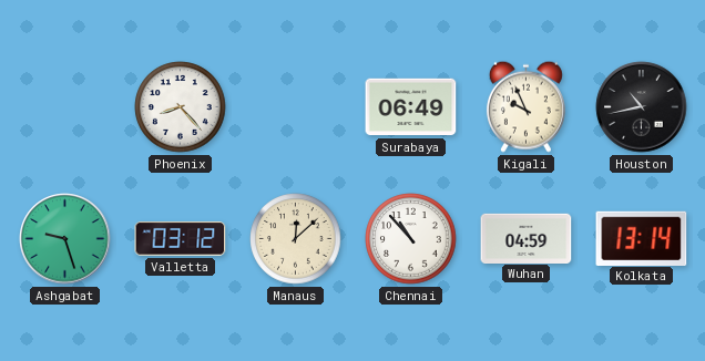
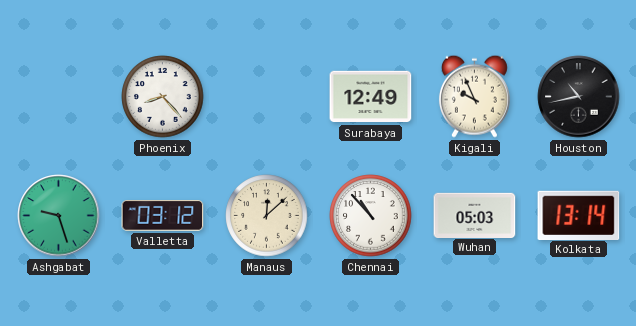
Surabaya: 06:49 -> 12:49
Wuhan: 04:59 -> 05:03
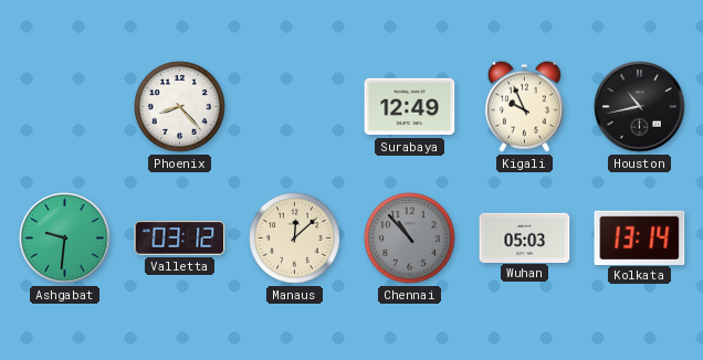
Ashgabat: 9:27 -> 9:31
Chennai dial: white -> grey
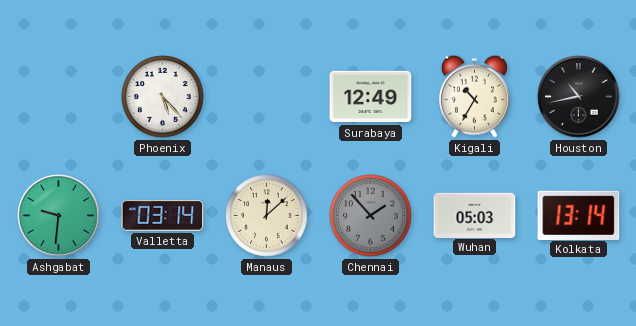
Phoenix: 8:23 -> 5:23
Kigali: 9:56 -> 10:35
Valletta: 03:12 -> 03:14
Chennai: 10:53 -> 1:53
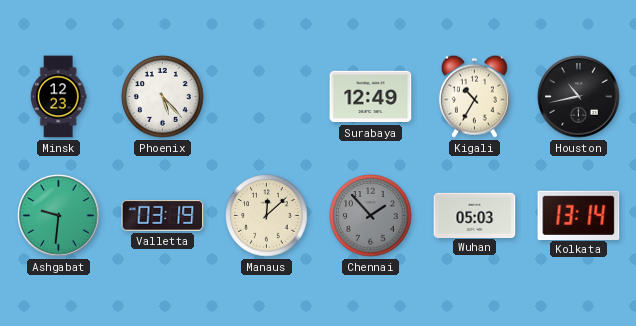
Minsk: none -> 12:23
Valletta: 03:14 -> 03:19
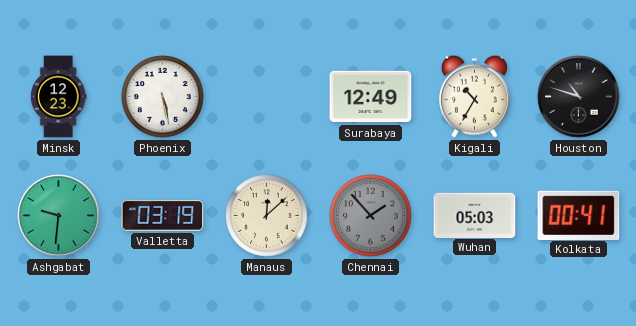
Phoenix: 5:23 -> 5:28
Houston: 10:43 -> 10:48
Kolkata: 13:14 -> 00:41
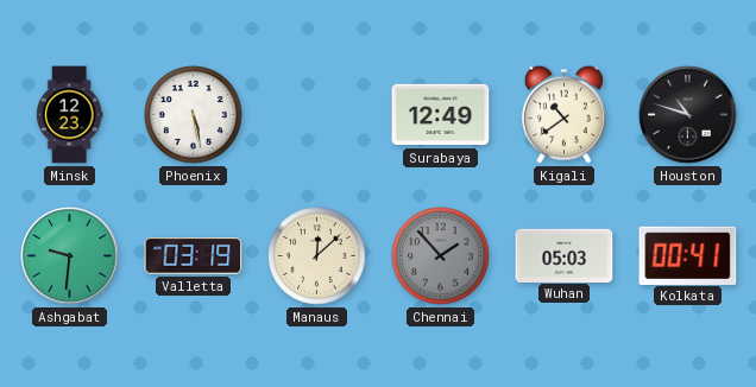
Kigali: 10:35 -> 10:39
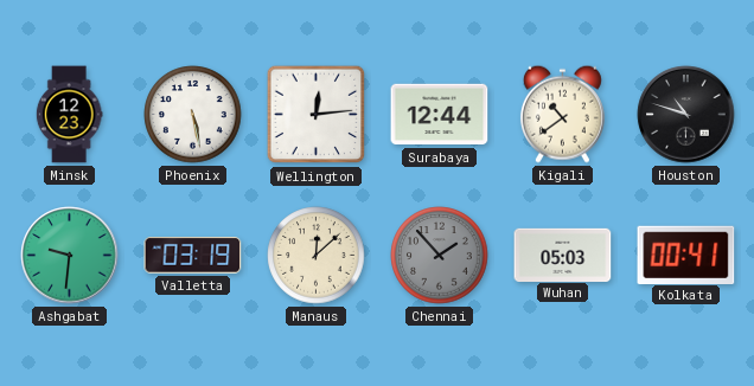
Wellington: none -> 12:14
Surabaya: 12:49 -> 12:44
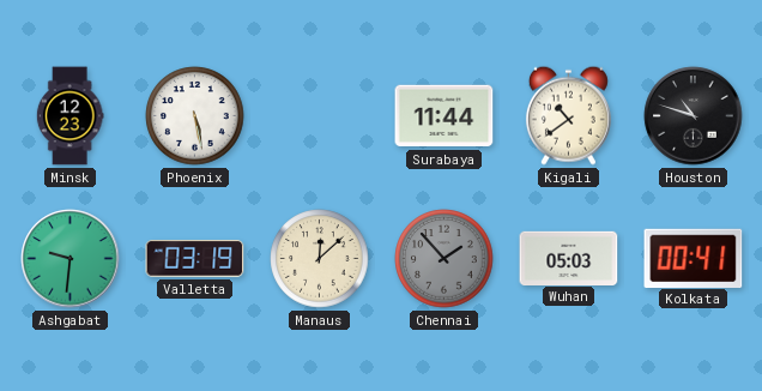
Wellington: 12:14 -> none
Surabaya: 12:44 -> 11:44
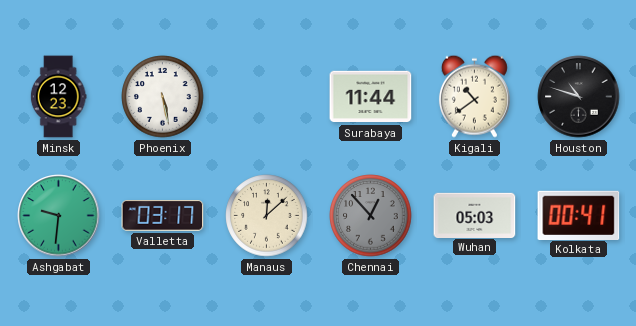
Valletta: 03:19 -> 03:17
Chennai: 1:53 -> 12:53
